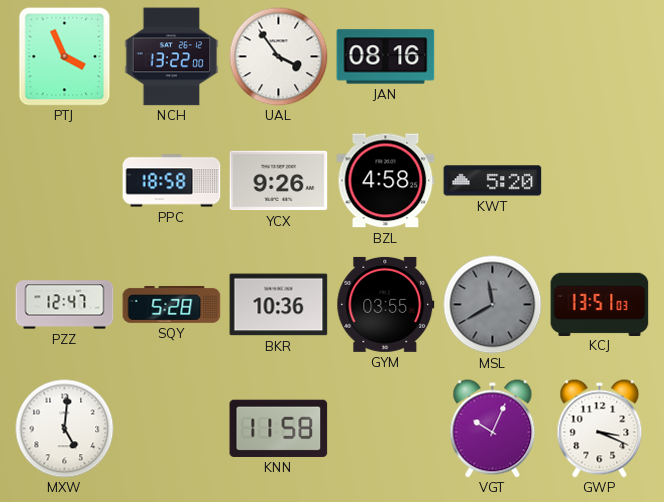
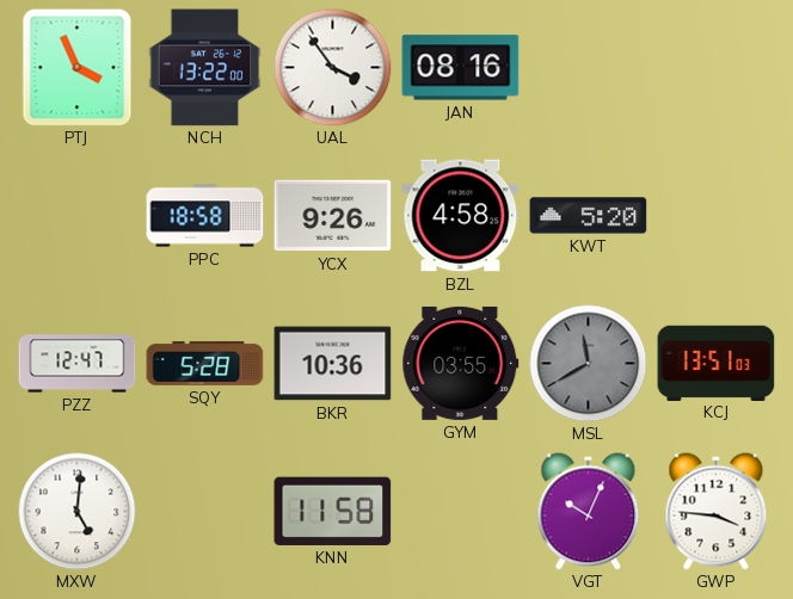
GWP: 3:19 -> 3:46
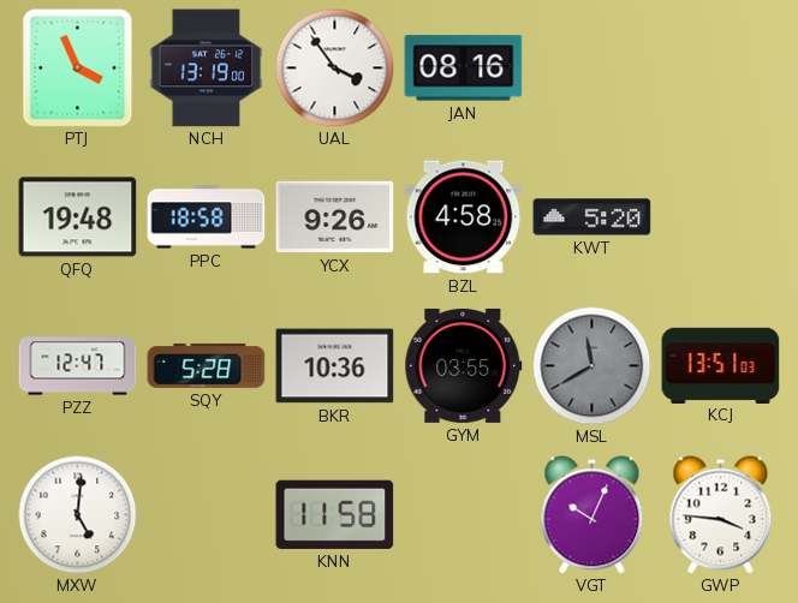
NCH: 13:22 -> 13:19
QFQ: none -> 19:48
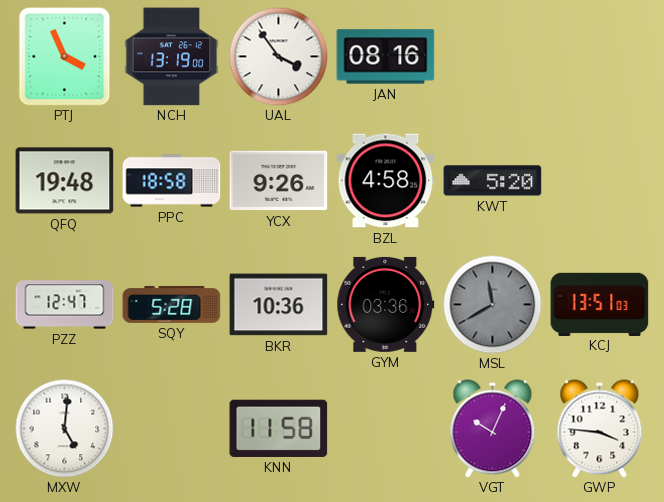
GYM: 03:55 -> 03:36
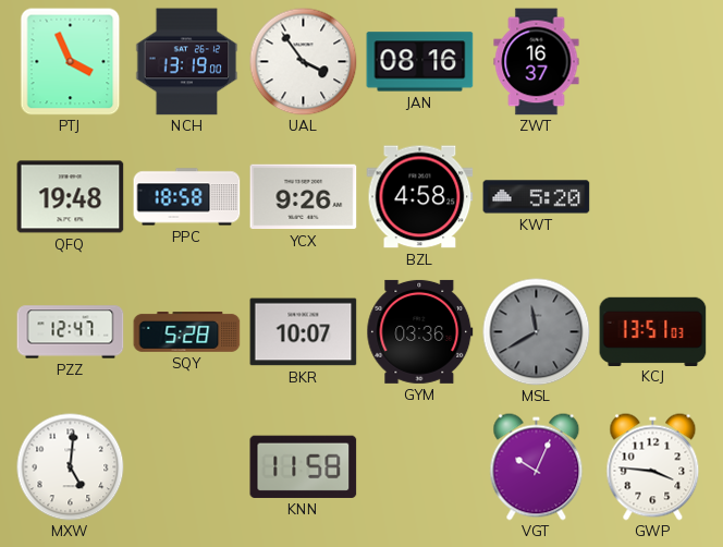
ZWT: none -> 16:37
BKR: 10:36 -> 10:07
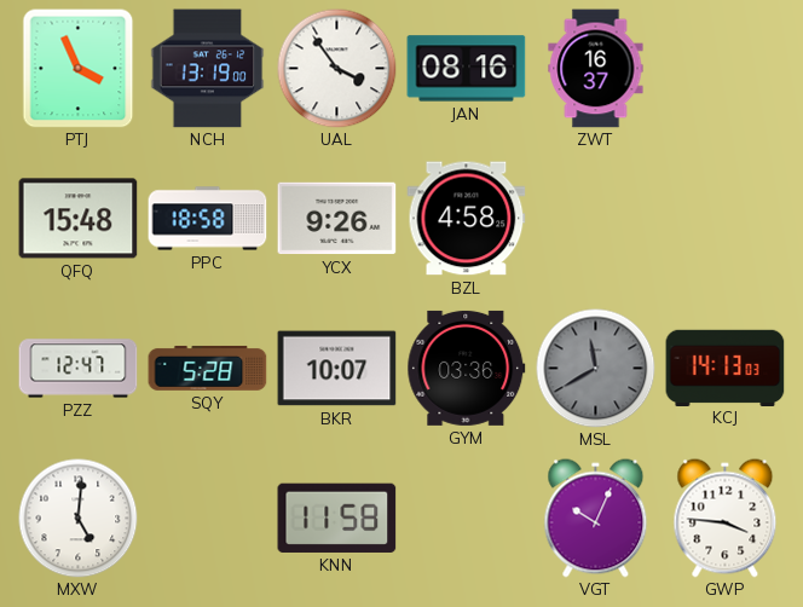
QFQ: 19:48 -> 15:48
KWT: 5:20 -> none
KCJ: 13:51 -> 14:13
